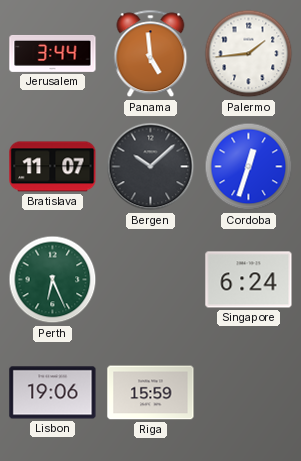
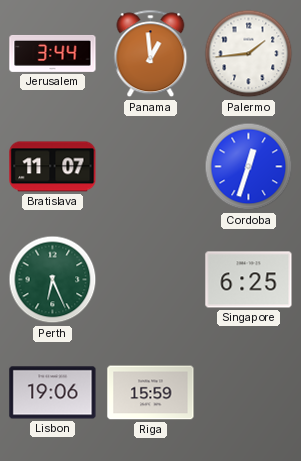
Panama: 4:59 -> 12:59
Bergen: 10:08 -> none
Singapore: 6:24 -> 6:25
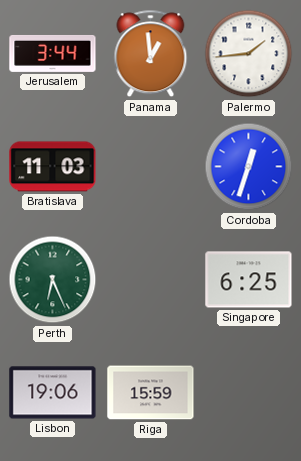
Bratislava: 11:07 -> 11:03
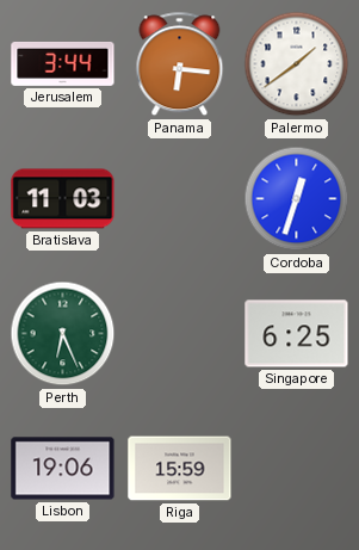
Panama: 12:59 -> 6:16
Palermo: 1:44 -> 1:39
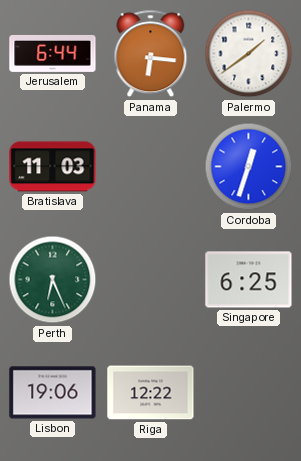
Jerusalem: 3:44 -> 6:44
Riga: 15:59 -> 12:22
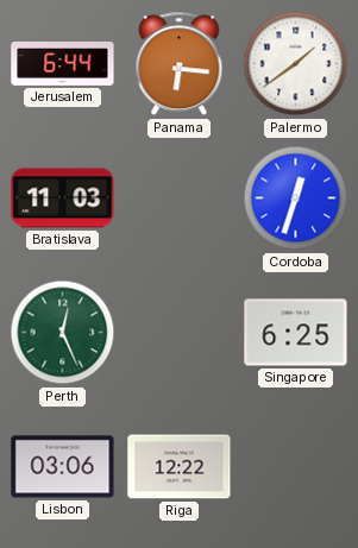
Perth: 6:26 -> 12:26
Lisbon: 19:06 -> 03:06
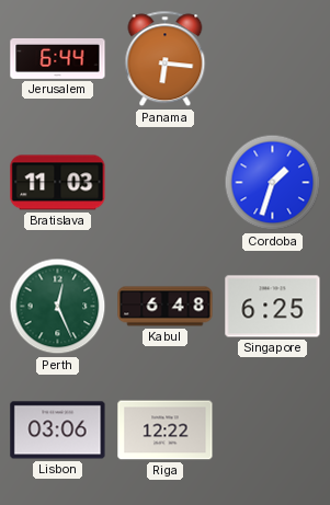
Palermo: 1:39 -> none
Cordoba: 12:33 -> 1:33
Kabul: none -> 6:48
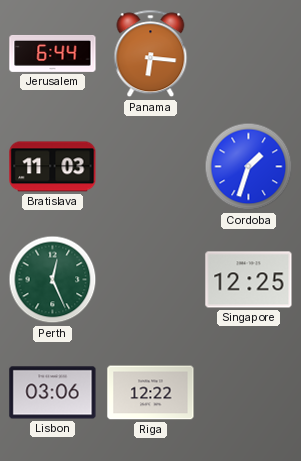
Kabul: 6:48 -> none
Singapore: 6:25 -> 12:25
